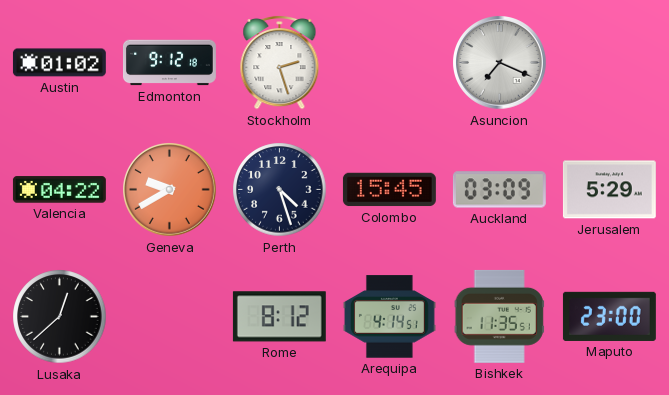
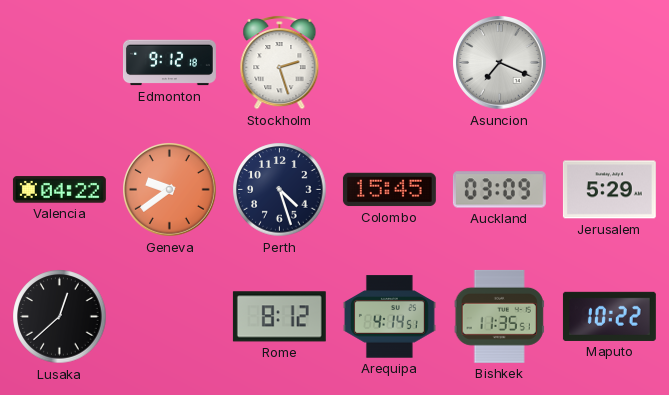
Austin: 01:02 -> none
Geneva: 9:40 -> 9:39
Maputo: 23:00 -> 10:22
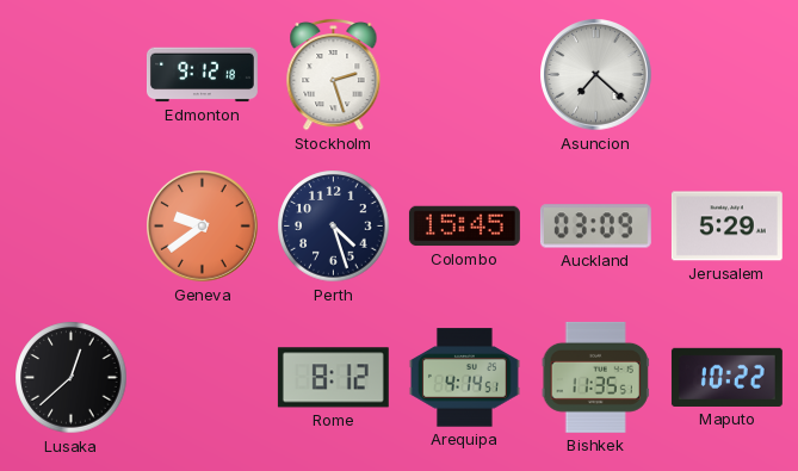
Asuncion: 7:19 -> 7:22
Valencia: 04:22 -> none
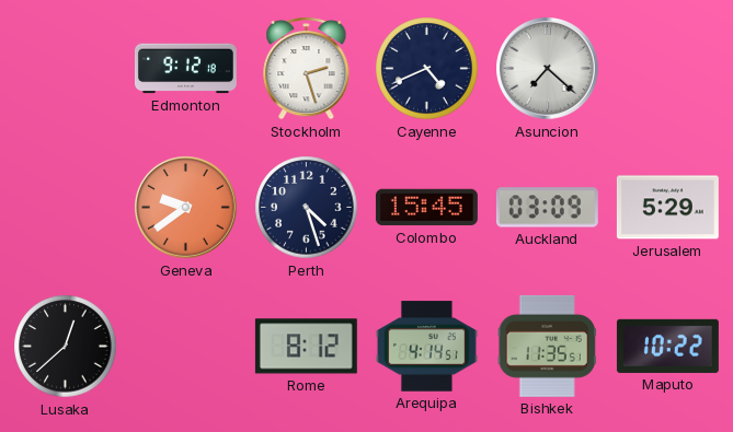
Cayenne: none -> 4:41
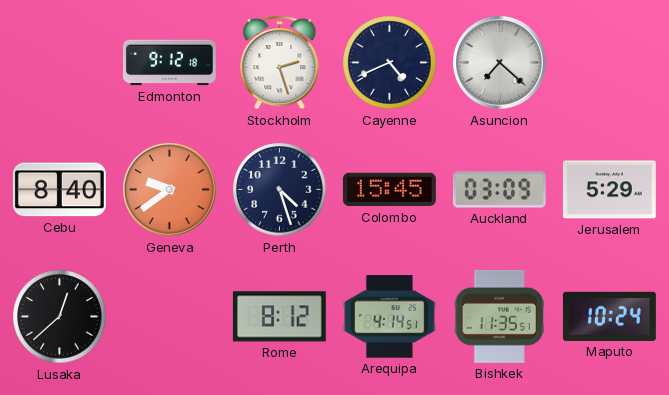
Cebu: none -> 8:40
Maputo: 10:22 -> 10:24
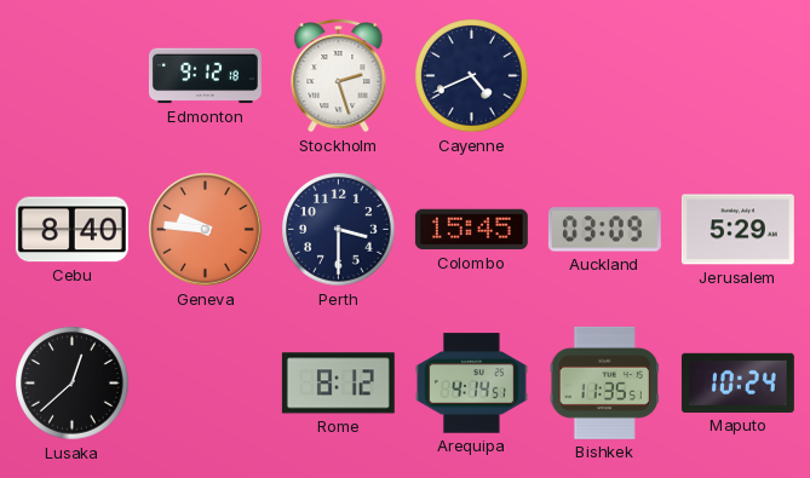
Asuncion: 7:22 -> none
Geneva: 9:39 -> 9:46
Perth: 4:27 -> 3:30
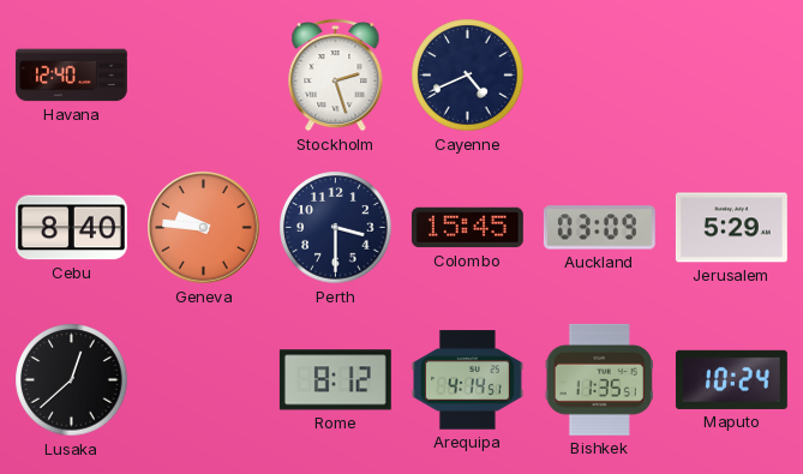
Havana: none -> 12:40
Edmonton: 9:12 -> none
